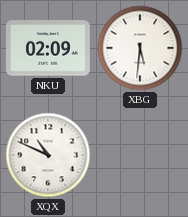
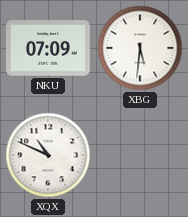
NKU: 02:09 -> 07:09
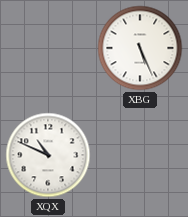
NKU: 07:09 -> none
XBG: 5:31 -> 5:26
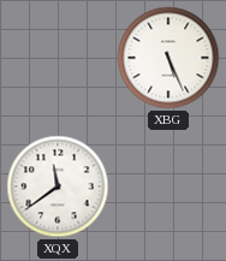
XQX: 10:49 -> 11:39
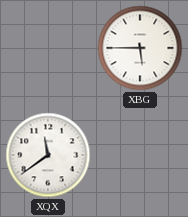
XBG: 5:26 -> 5:45
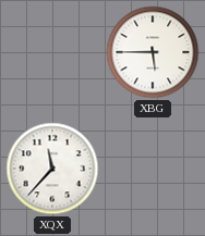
XQX: 11:39 -> 11:37
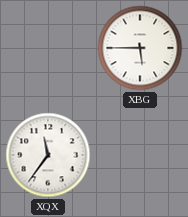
XQX: 11:37 -> 11:36
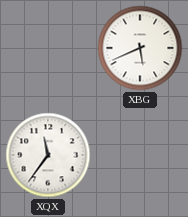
XBG: 5:45 -> 5:41
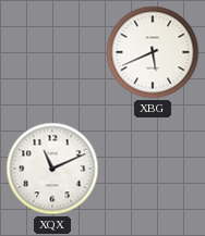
XQX: 11:36 -> 11:11
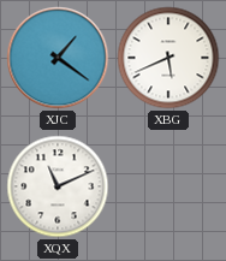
XJC: none -> 1:21
